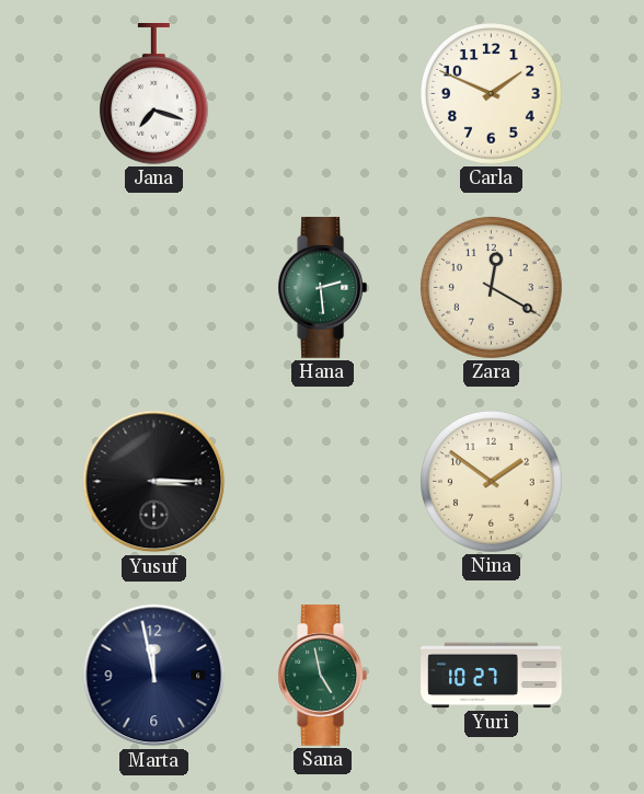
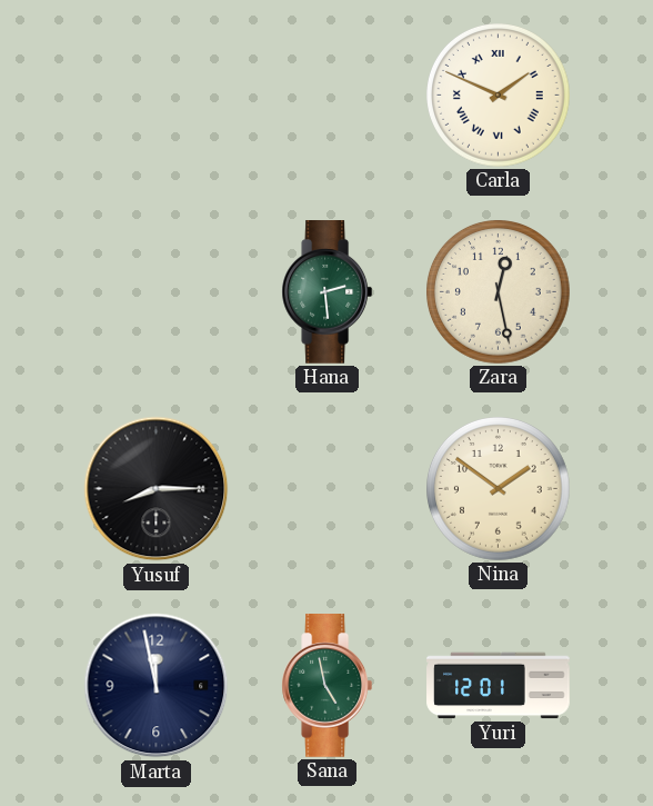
Jana: 7:18 -> none
Carla numerals: Arabic -> Roman
Zara: 12:20 -> 12:28
Yusuf: 3:15 -> 8:15
Yuri: 10:27 -> 12:01
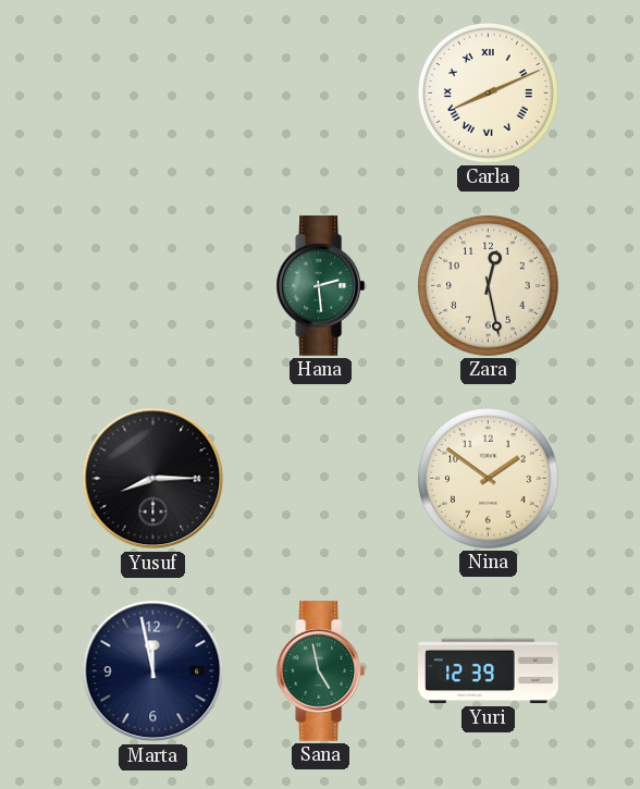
Carla: 1:49 -> 8:11
Yuri: 12:01 -> 12:39
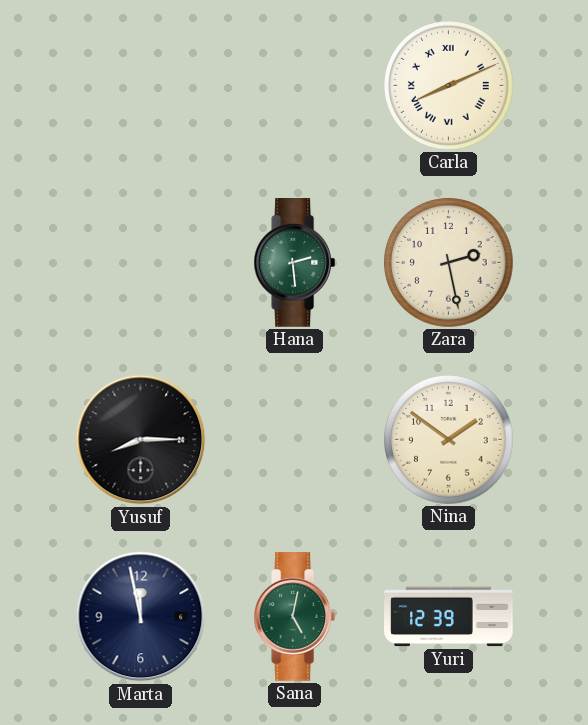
Zara: 12:28 -> 2:28
Sana: 4:58 -> 5:02
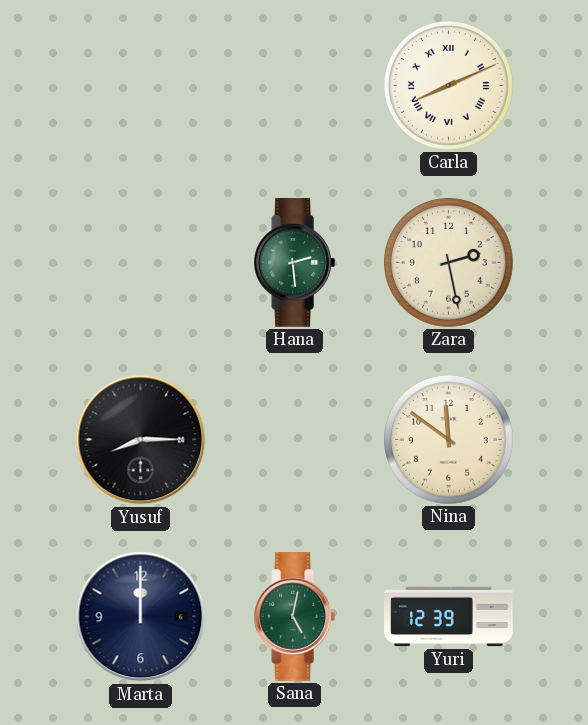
Nina: 1:51 -> 11:51
Marta: 11:58 -> 12:00
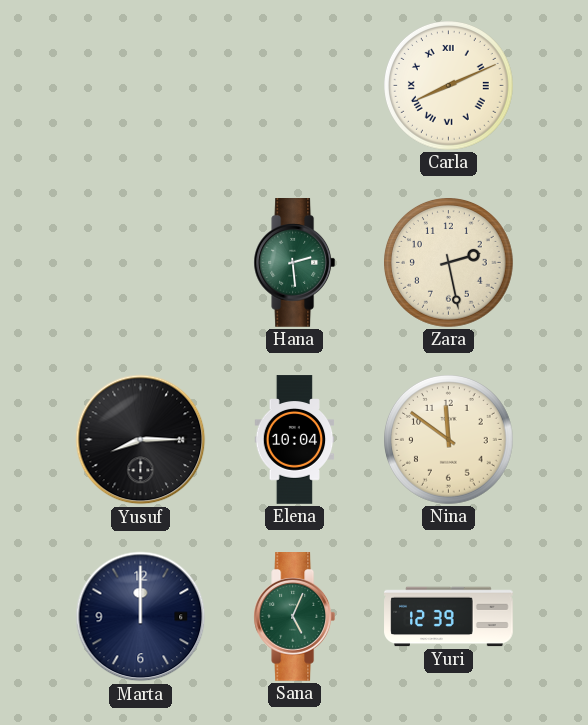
Elena: none -> 10:04
Sana: 5:02 -> 5:04
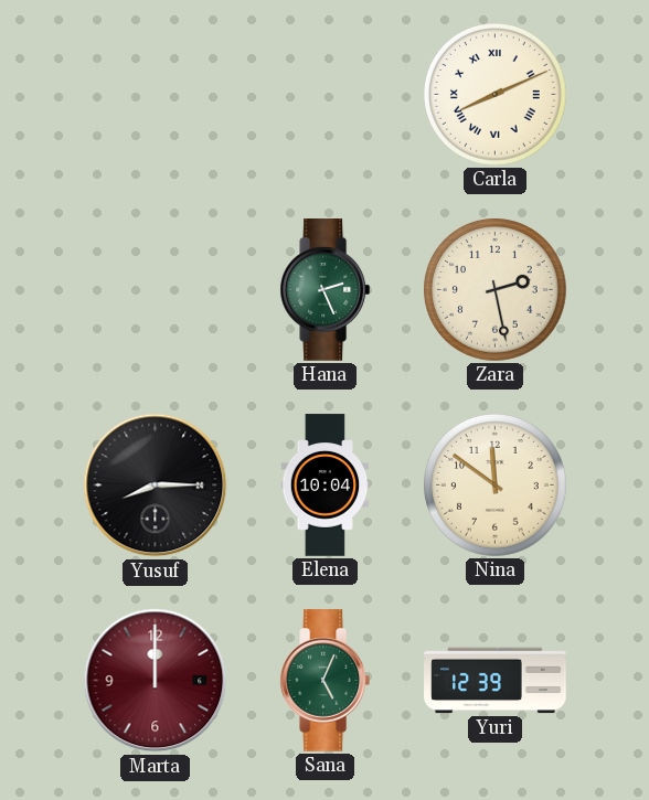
Hana: 2:29 -> 2:26
Marta dial: navy -> burgundy
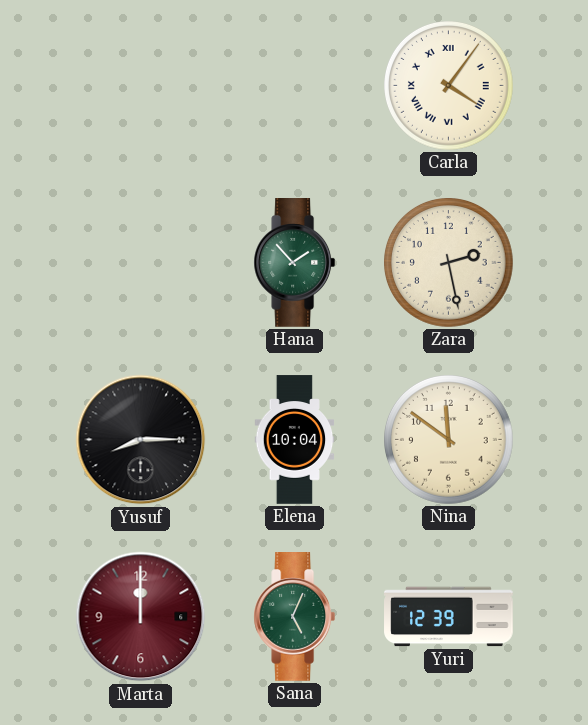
Carla: 8:11 -> 4:06
Hana: 2:26 -> 1:53
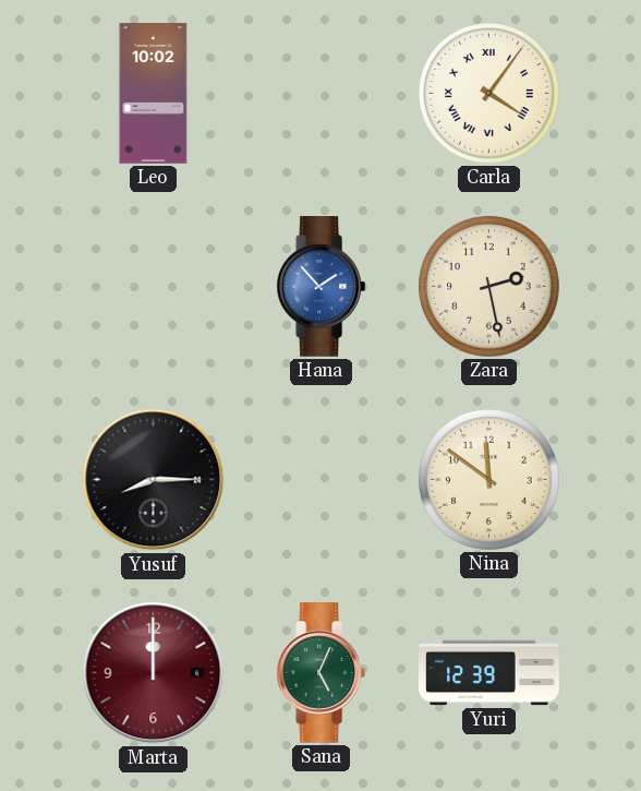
Leo: none -> 10:02
Hana dial: green -> blue
Elena: 10:04 -> none
